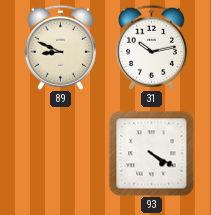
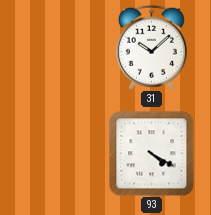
89: 8:49 -> none
31: 10:13 -> 10:08
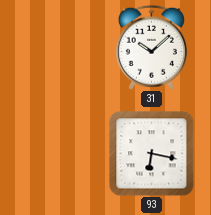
93: 4:20 -> 6:17
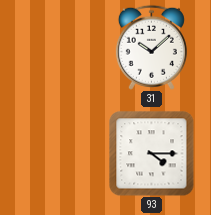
93: 6:17 -> 4:15
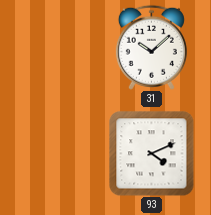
93: 4:15 -> 4:11
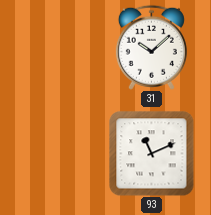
93: 4:11 -> 11:11
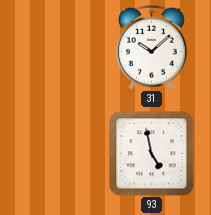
93: 11:11 -> 4:58
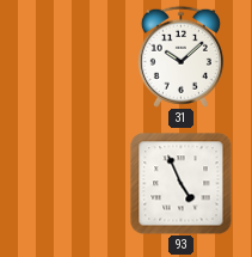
93: 4:58 -> 4:56
